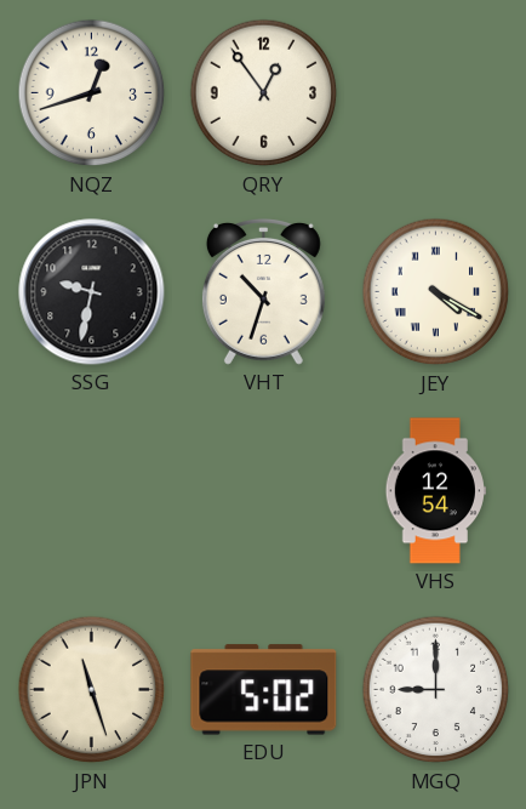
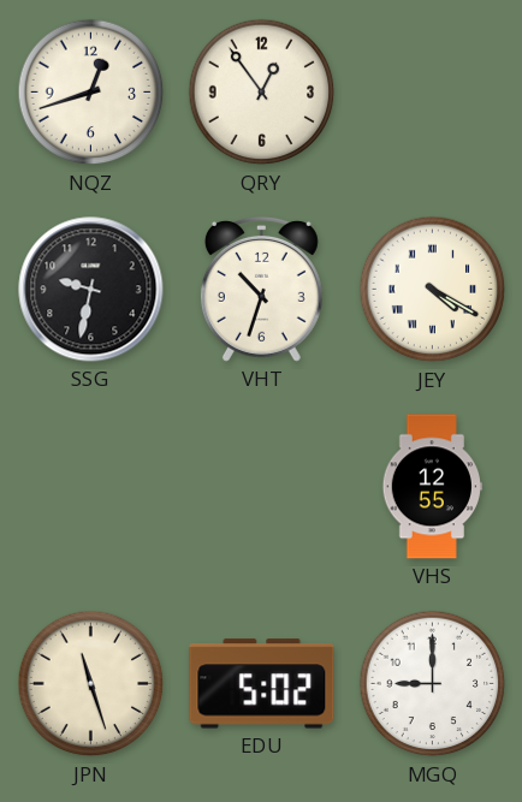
VHS: 12:54 -> 12:55
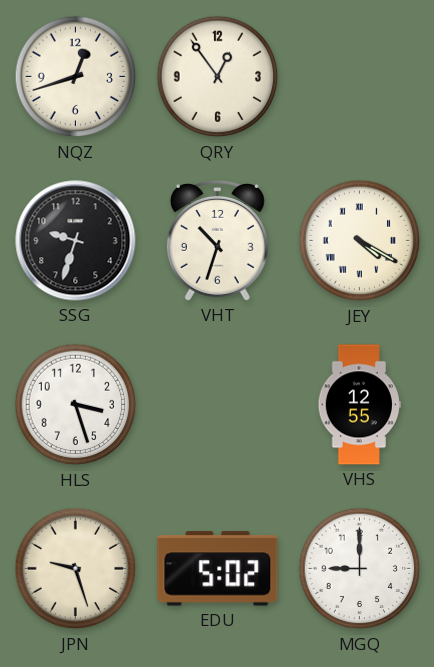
SSG: 9:32 -> 9:33
HLS: none -> 3:27
JPN: 11:27 -> 9:27
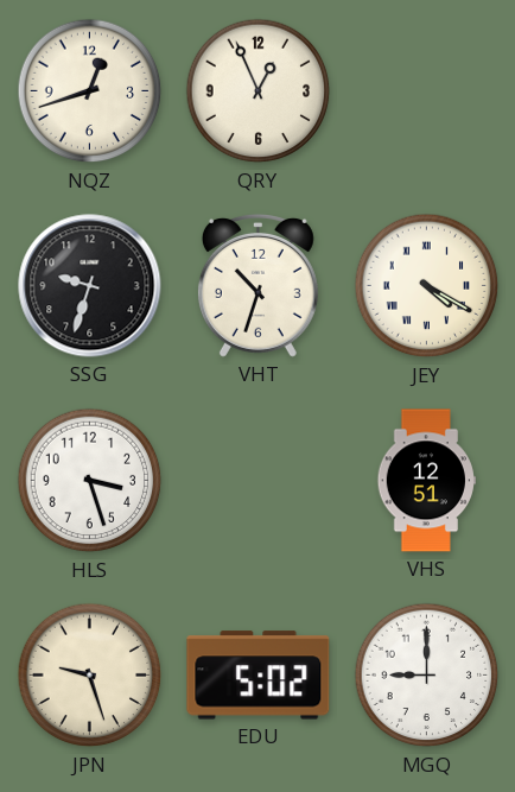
QRY: 12:54 -> 12:56
VHS: 12:55 -> 12:51
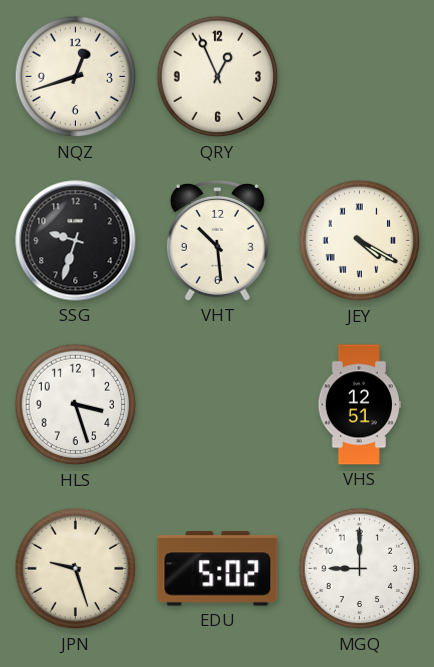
VHT: 10:33 -> 10:29
